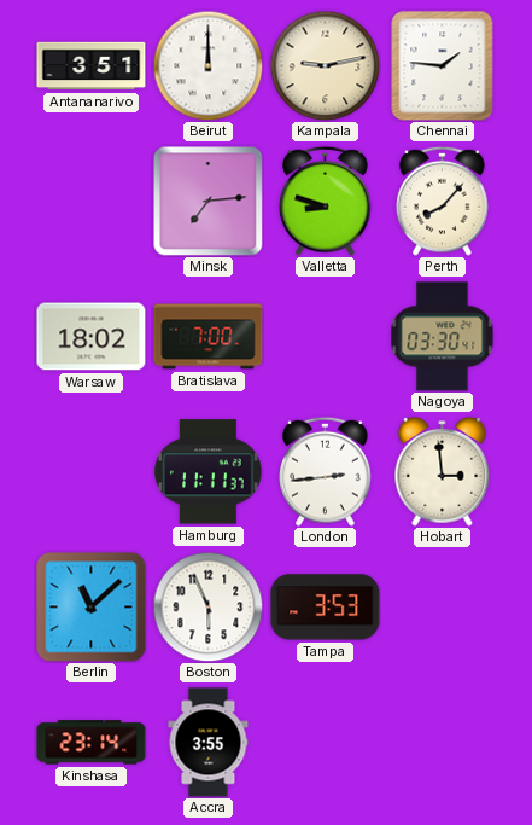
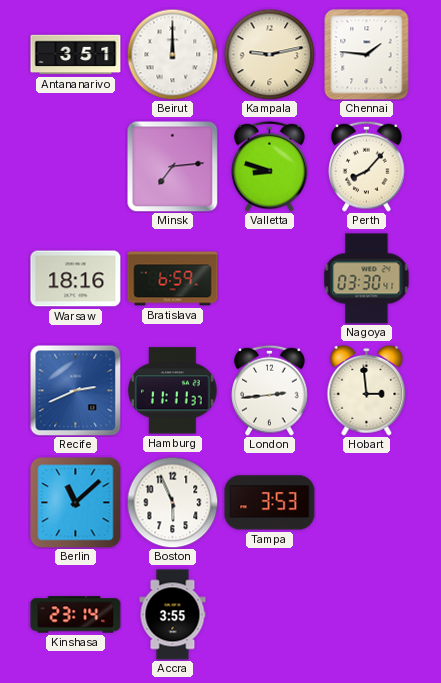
Warsaw: 18:02 -> 18:16
Bratislava: 7:00 -> 6:59
Recife: none -> 2:41
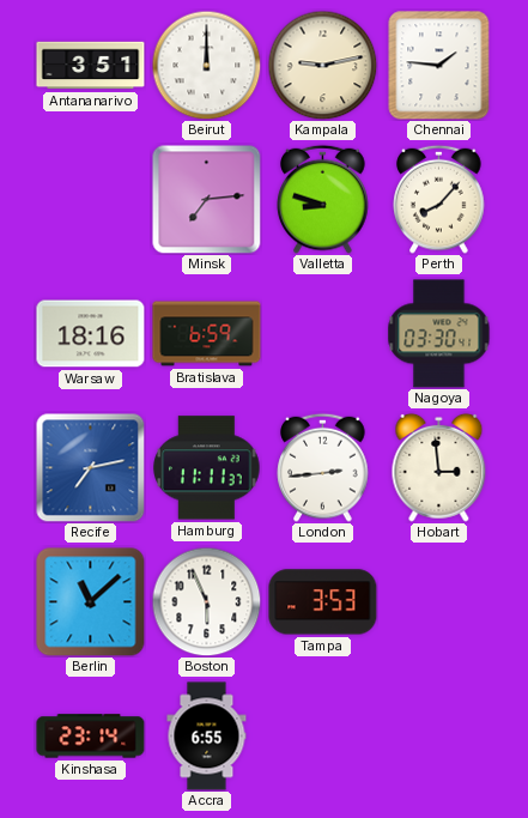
Recife: 2:41 -> 7:13
Accra: 3:55 -> 6:55
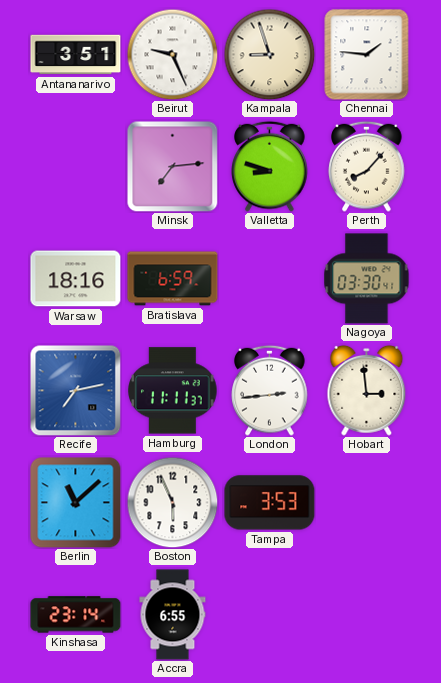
Beirut: 12:00 -> 9:26
Kampala: 9:13 -> 8:57
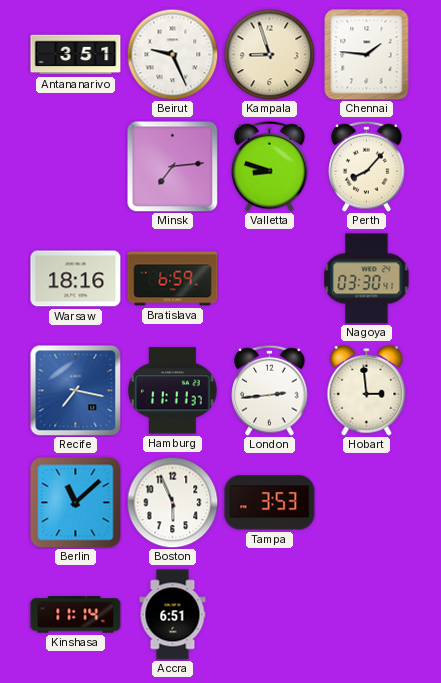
Recife: 7:13 -> 7:17
Kinshasa: 23:14 -> 11:14
Accra: 6:55 -> 6:51
